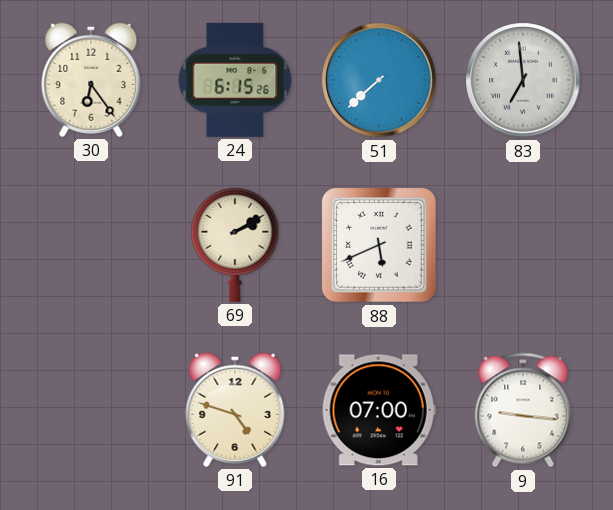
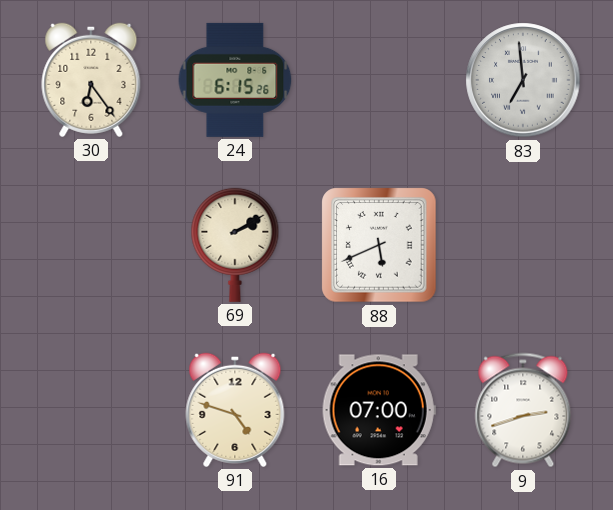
51: 7:38 -> none
9: 9:16 -> 2:42
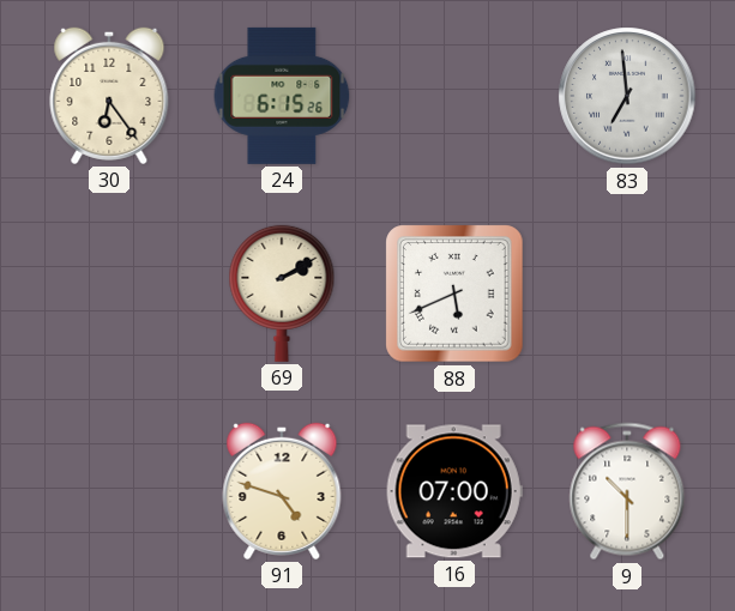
9: 2:42 -> 10:30
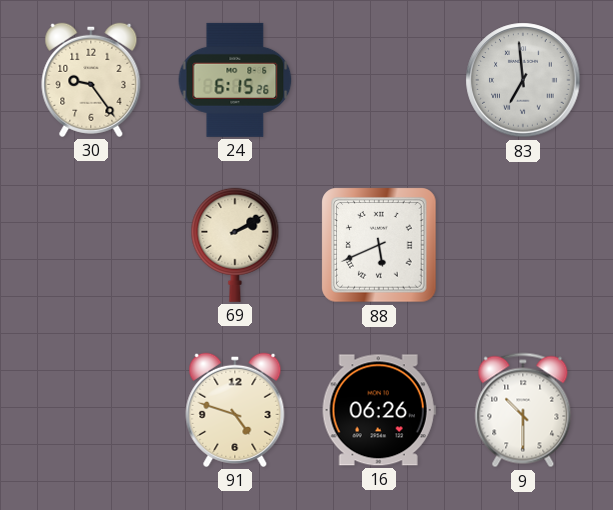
30: 6:24 -> 9:24
16: 07:00 -> 06:26
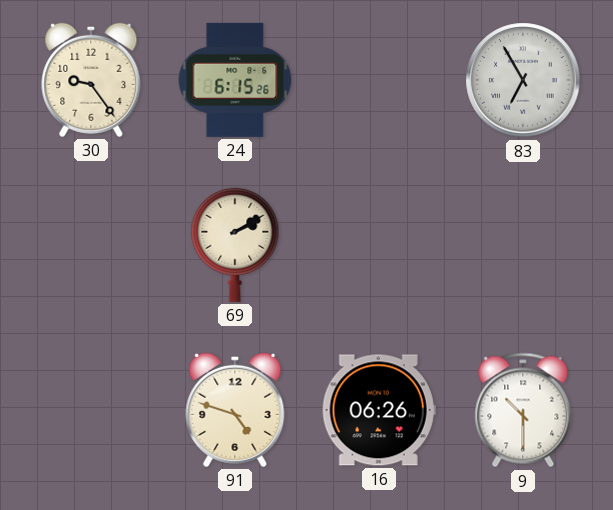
83: 6:59 -> 6:55
88: 5:41 -> none
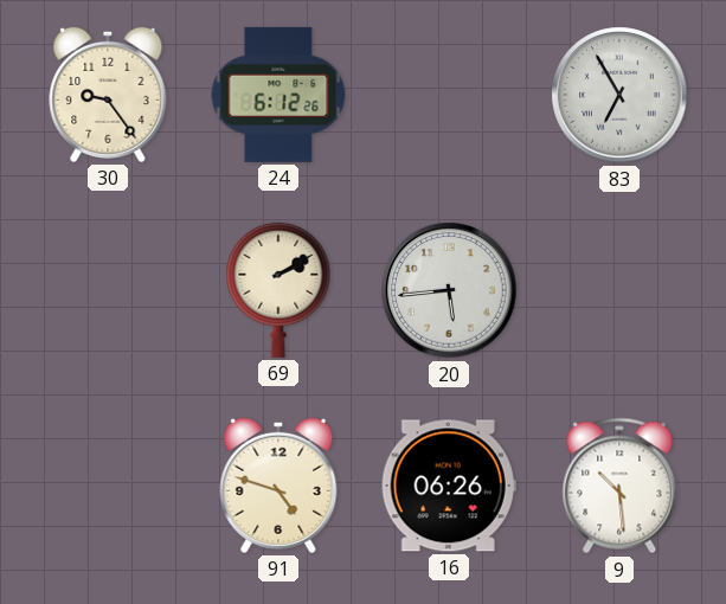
24: 6:15 -> 6:12
20: none -> 5:44
9: 10:30 -> 10:29
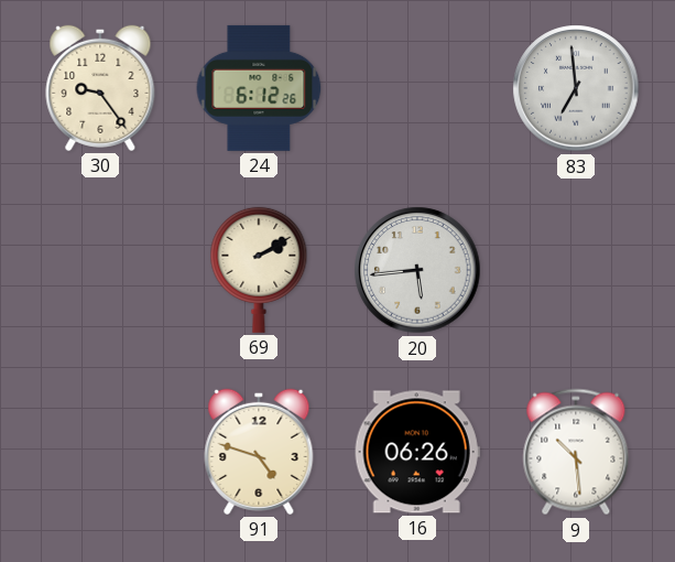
83: 6:55 -> 6:59
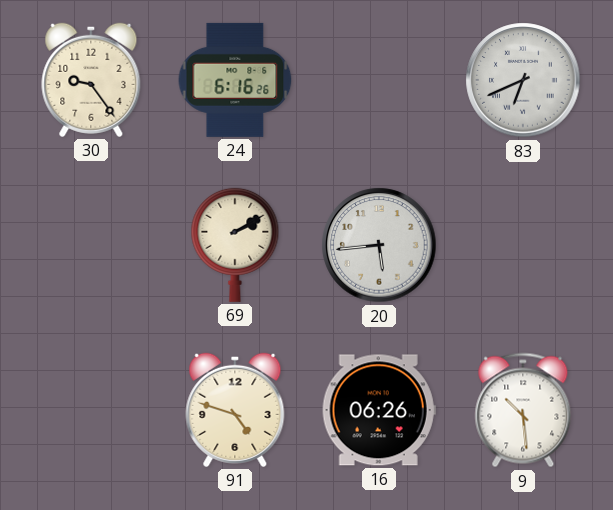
24: 6:12 -> 6:16
83: 6:59 -> 6:41
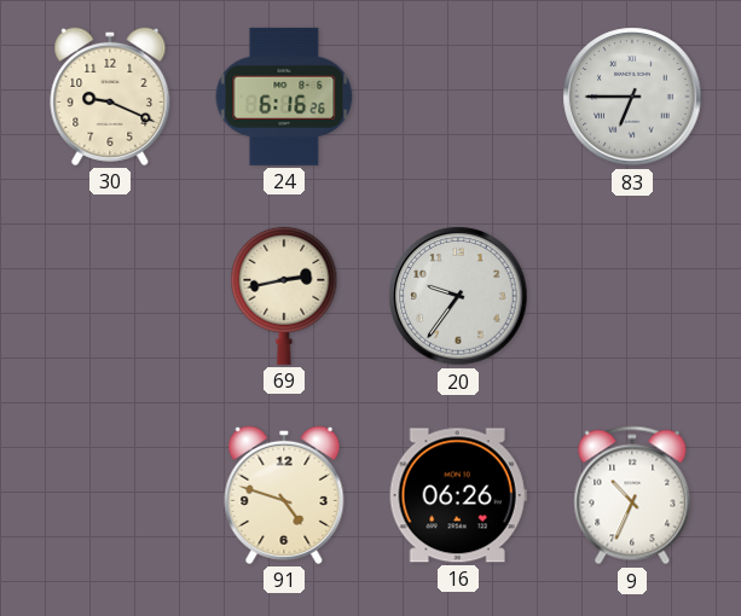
30: 9:24 -> 9:19
83: 6:41 -> 6:45
69: 2:10 -> 2:43
20: 5:44 -> 9:36
9: 10:29 -> 10:34
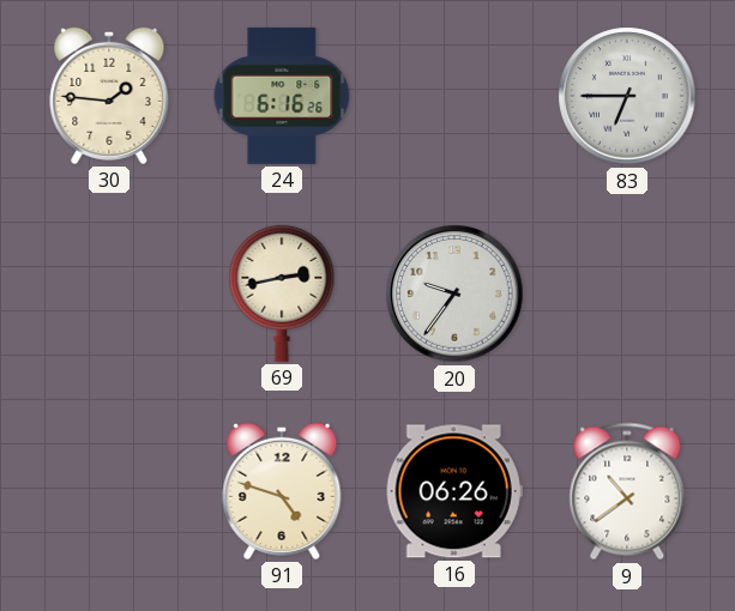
30: 9:19 -> 1:46
9: 10:34 -> 10:39
